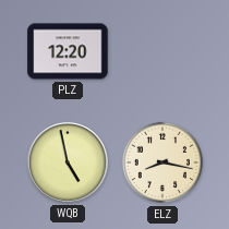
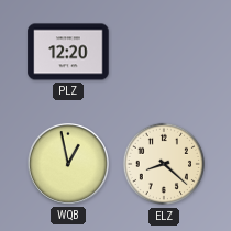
WQB: 4:58 -> 12:58
ELZ: 8:17 -> 8:22
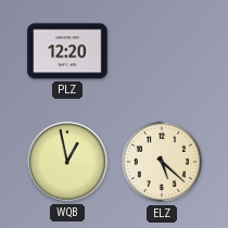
ELZ: 8:22 -> 5:22
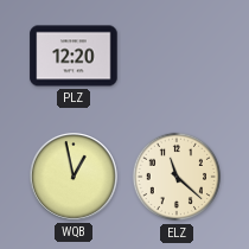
ELZ: 5:22 -> 11:22
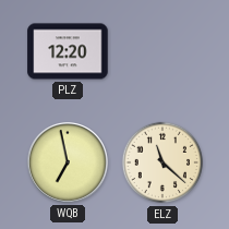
WQB: 12:58 -> 6:58
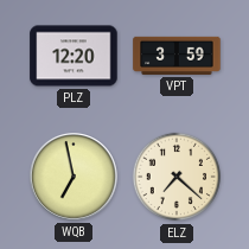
VPT: none -> 3:59
ELZ: 11:22 -> 7:22
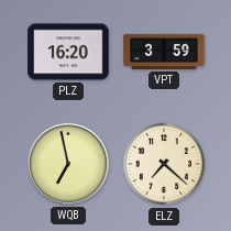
PLZ: 12:20 -> 16:20
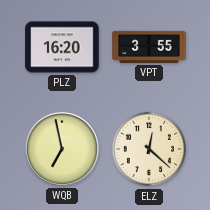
VPT: 3:59 -> 3:55
ELZ: 7:22 -> 12:22
